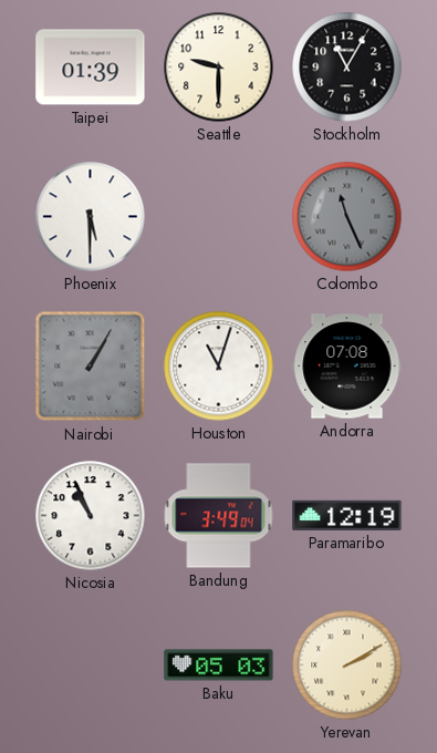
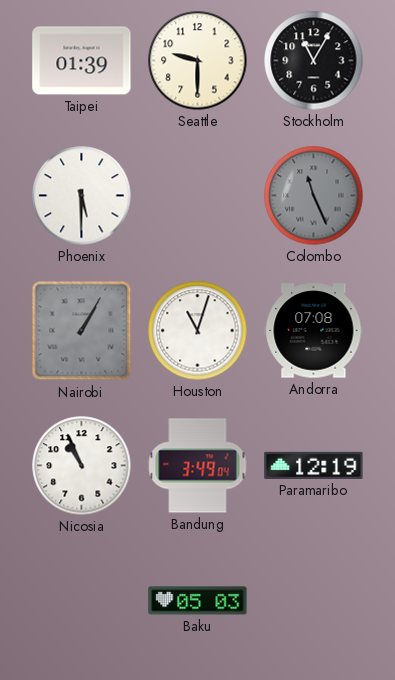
Yerevan: 2:10 -> none
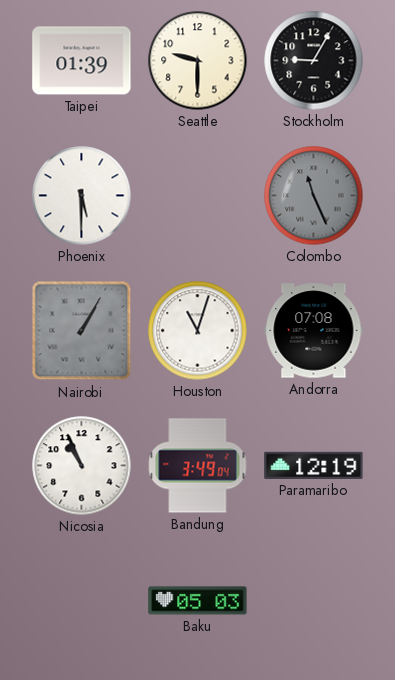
Stockholm: 11:05 -> 9:05
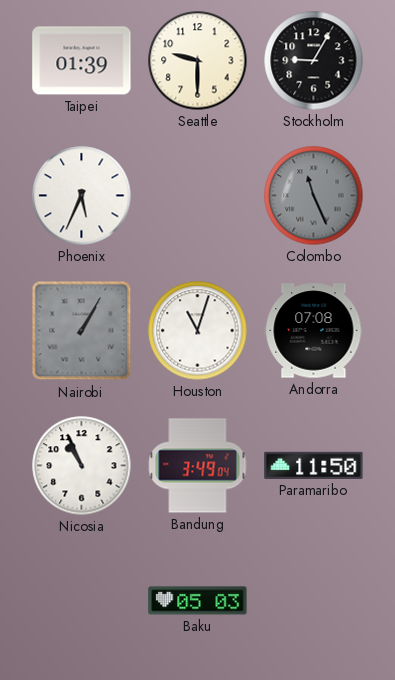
Phoenix: 5:30 -> 5:34
Paramaribo: 12:19 -> 11:50
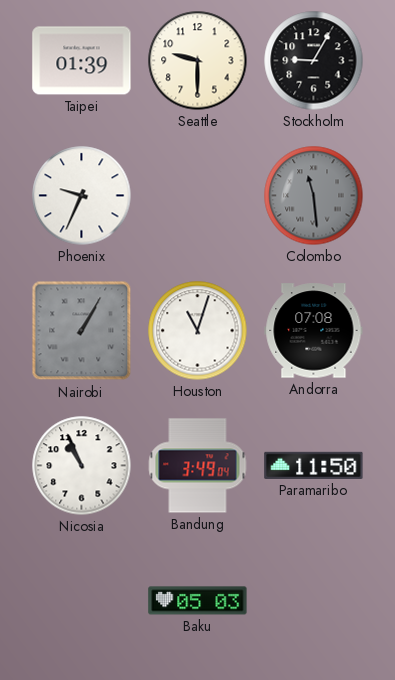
Phoenix: 5:34 -> 9:34
Colombo: 11:26 -> 11:29
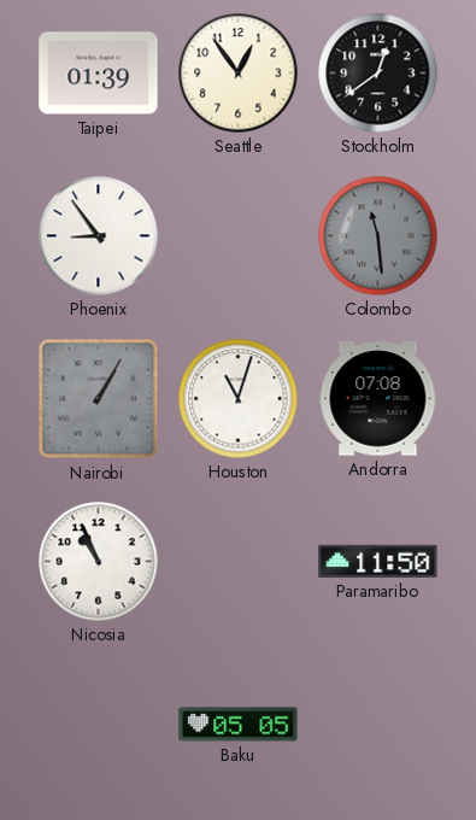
Seattle: 9:30 -> 12:54
Stockholm: 9:05 -> 12:39
Phoenix: 9:34 -> 8:54
Bandung: 3:49 -> none
Baku: 05:03 -> 05:05
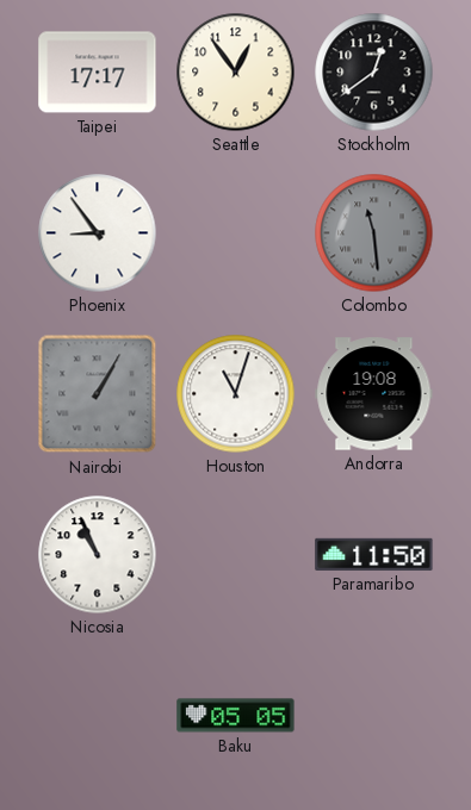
Taipei: 01:39 -> 17:17
Andorra: 07:08 -> 19:08
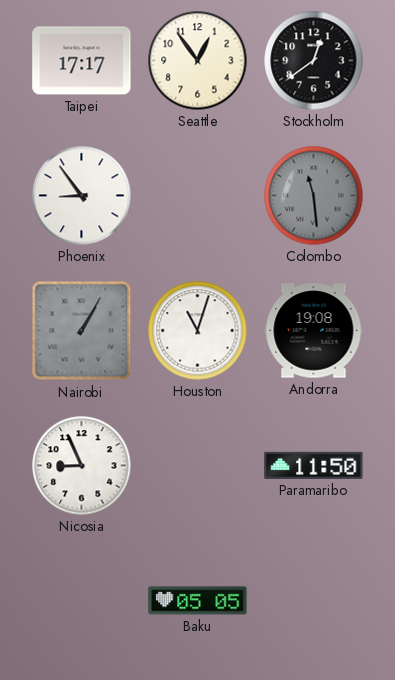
Nicosia: 10:56 -> 8:56
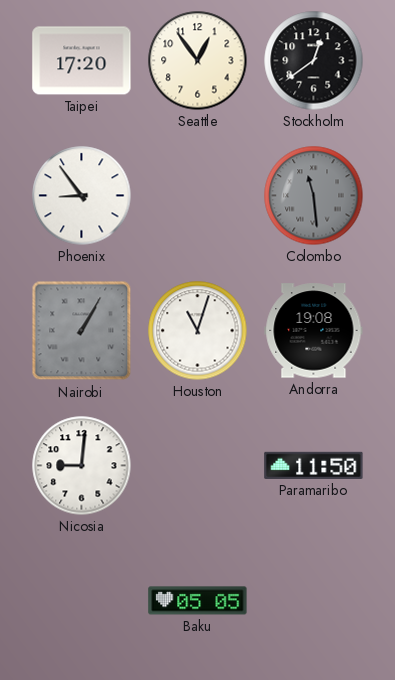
Taipei: 17:17 -> 17:20
Nicosia: 8:56 -> 9:01
